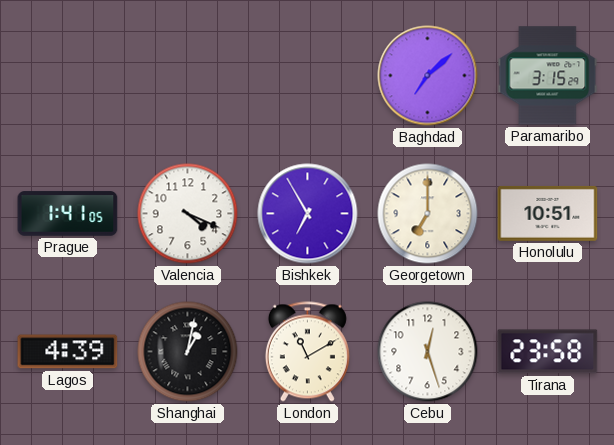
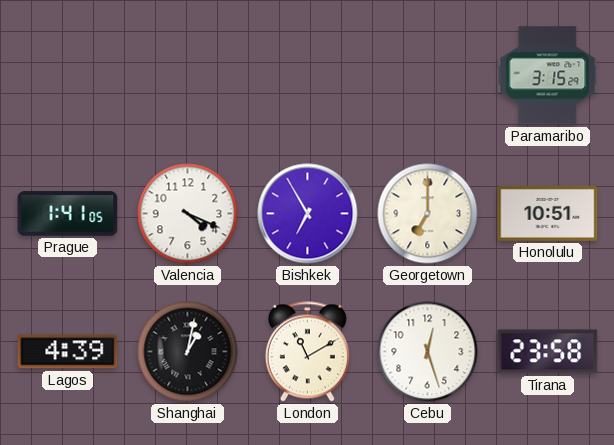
Baghdad: 7:08 -> none
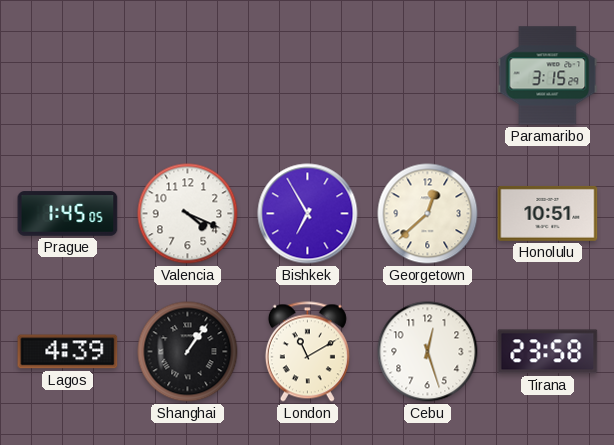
Prague: 1:41 -> 1:45
Georgetown: 7:00 -> 12:38
Shanghai: 1:02 -> 1:06
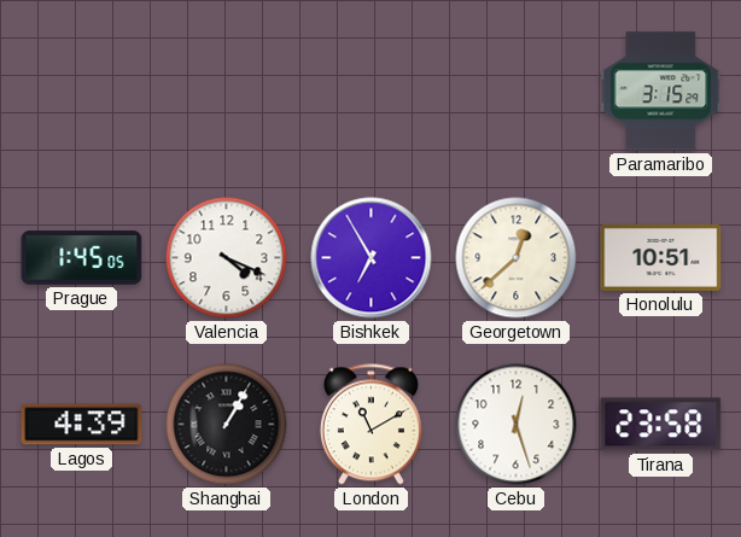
Shanghai: 1:06 -> 1:05
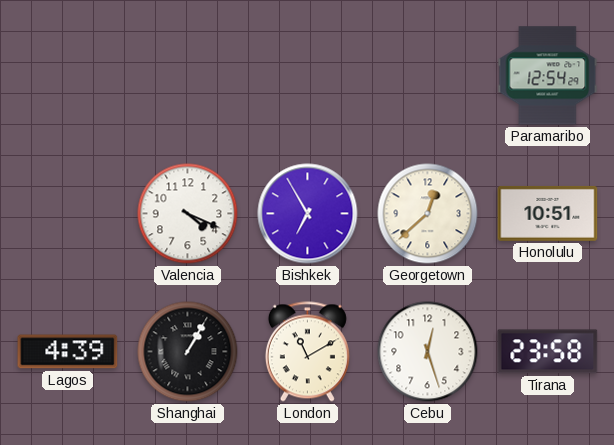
Paramaribo: 3:15 -> 12:54
Prague: 1:45 -> none
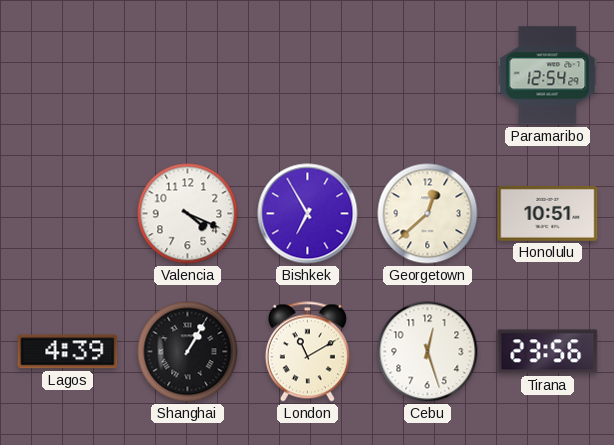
Tirana: 23:58 -> 23:56
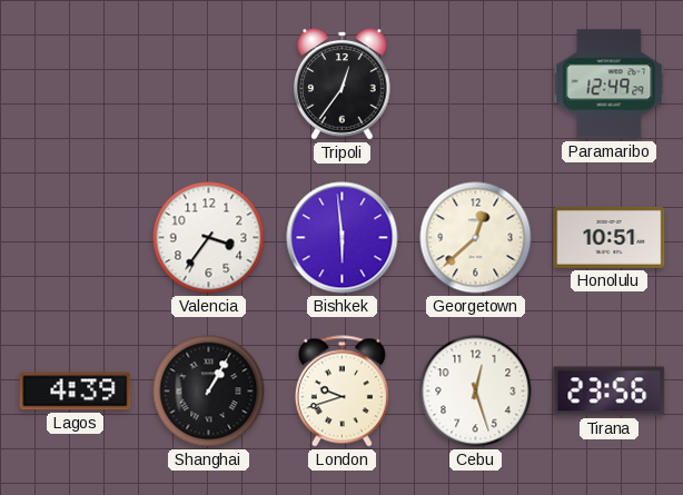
Tripoli: none -> 12:36
Paramaribo: 12:54 -> 12:49
Valencia: 4:19 -> 3:36
Bishkek: 6:55 -> 5:59
London: 11:10 -> 9:42
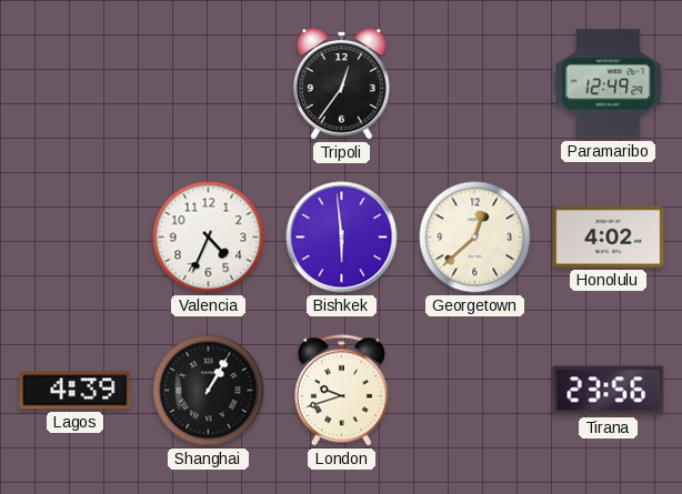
Valencia: 3:36 -> 4:34
Honolulu: 10:51 -> 4:02
Cebu: 12:27 -> none
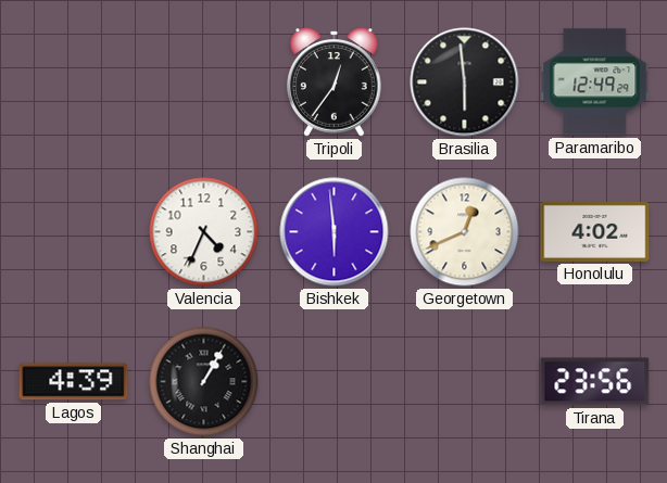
Brasilia: none -> 5:59
Georgetown: 12:38 -> 12:41
London: 9:42 -> none
